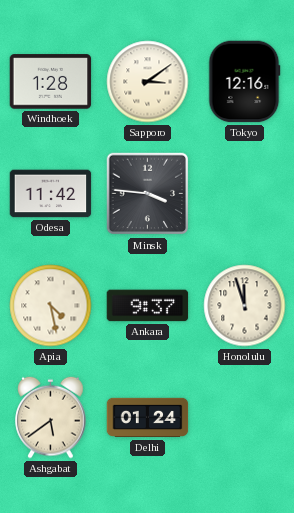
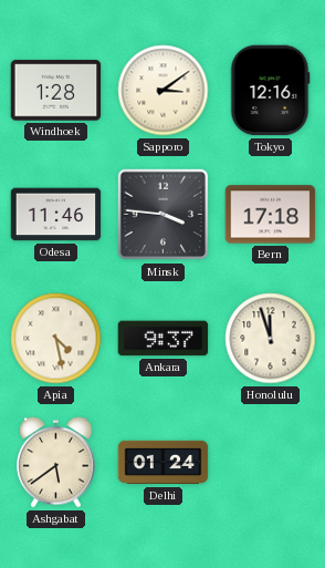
Odesa: 11:42 -> 11:46
Bern: none -> 17:18
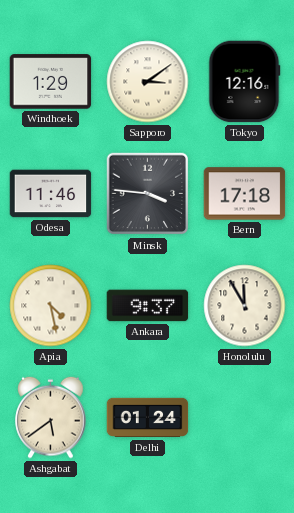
Windhoek: 1:28 -> 1:29
Honolulu: 11:57 -> 11:55
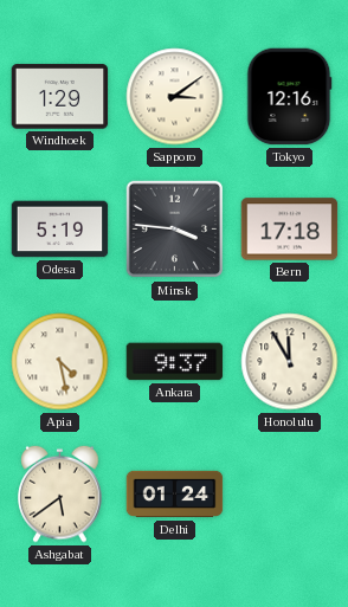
Odesa: 11:46 -> 5:19
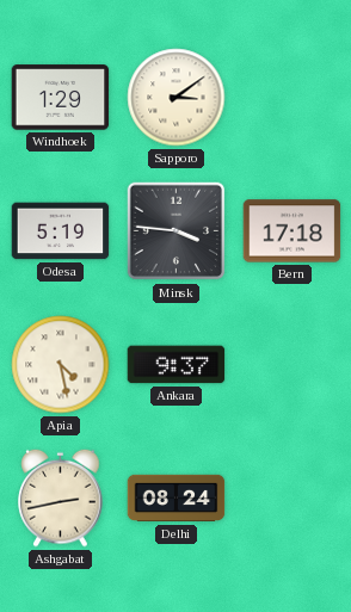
Tokyo: 12:16 -> none
Honolulu: 11:55 -> none
Ashgabat: 5:39 -> 2:43
Delhi: 01:24 -> 08:24
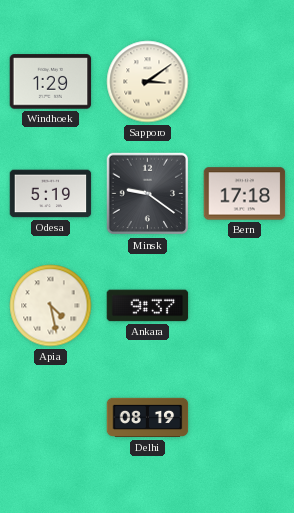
Minsk: 3:46 -> 9:21
Ashgabat: 2:43 -> none
Delhi: 08:24 -> 08:19
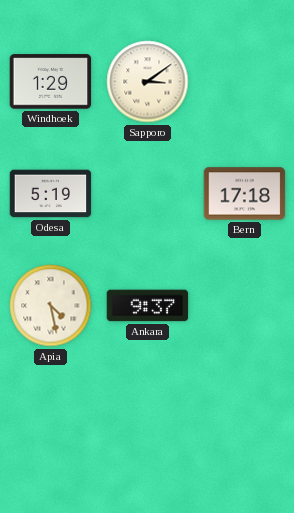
Minsk: 9:21 -> none
Delhi: 08:19 -> none
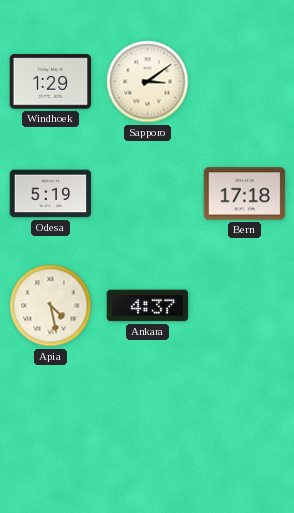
Ankara: 9:37 -> 4:37
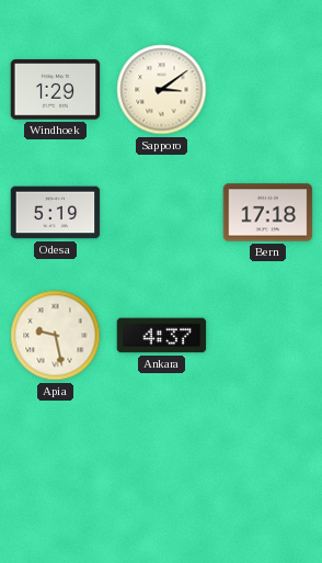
Apia: 4:28 -> 9:28
